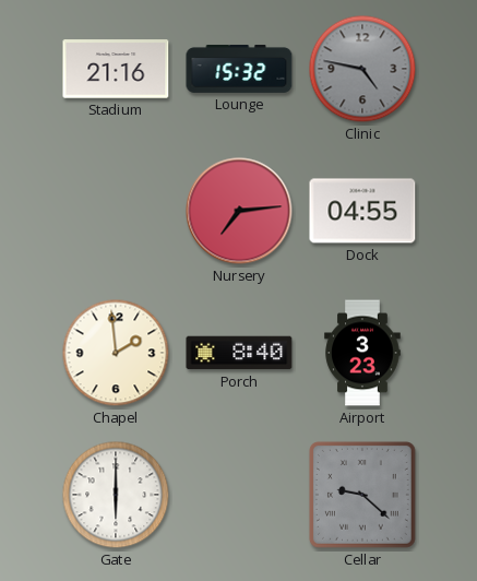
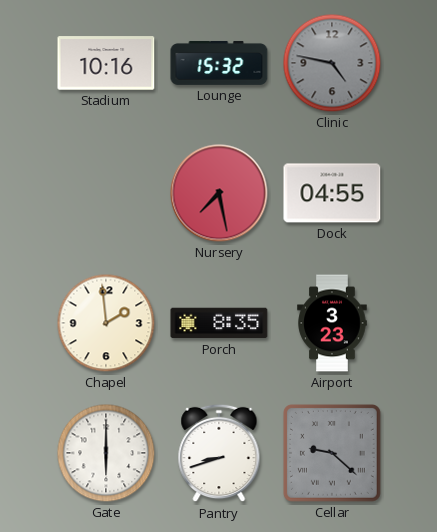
Stadium: 21:16 -> 10:16
Nursery: 7:14 -> 7:28
Porch: 8:40 -> 8:35
Pantry: none -> 8:42
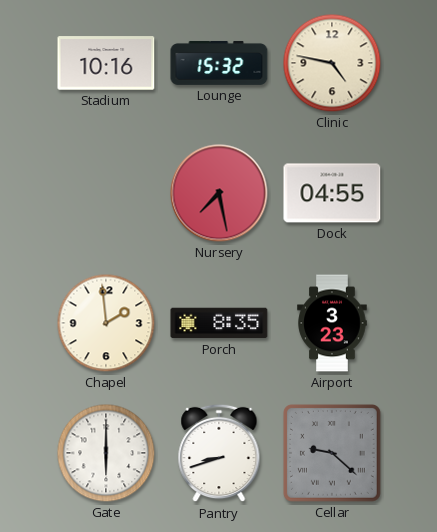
Clinic dial: grey -> cream
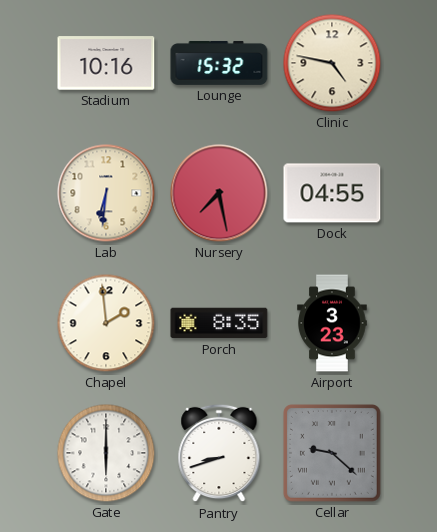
Lab: none -> 6:31
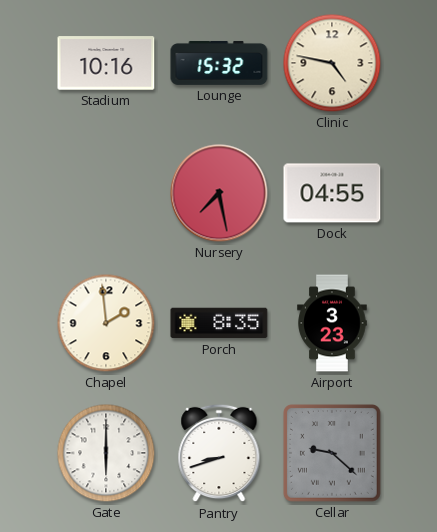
Lab: 6:31 -> none
